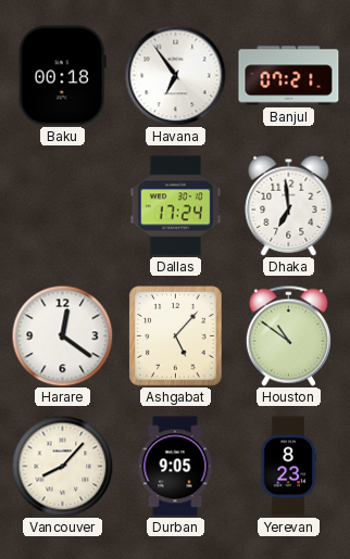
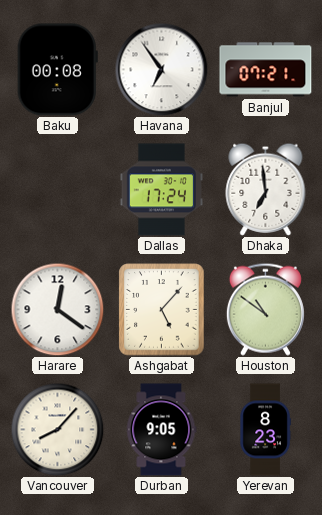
Baku: 00:18 -> 00:08
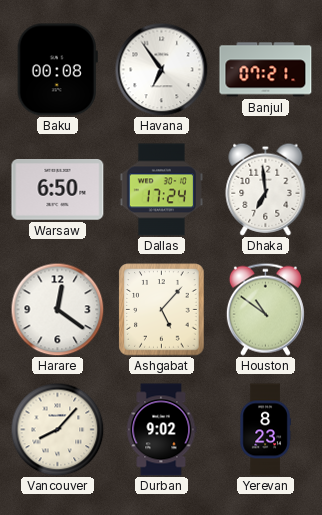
Warsaw: none -> 6:50
Durban: 9:05 -> 9:02
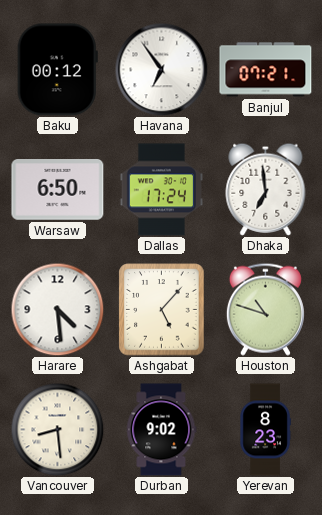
Baku: 00:08 -> 00:12
Harare: 12:21 -> 4:29
Houston: 10:51 -> 10:48
Vancouver: 8:07 -> 8:29
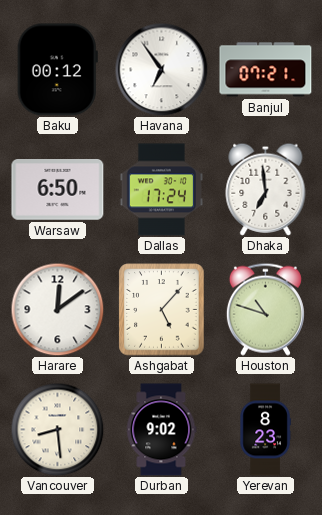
Harare: 4:29 -> 12:09
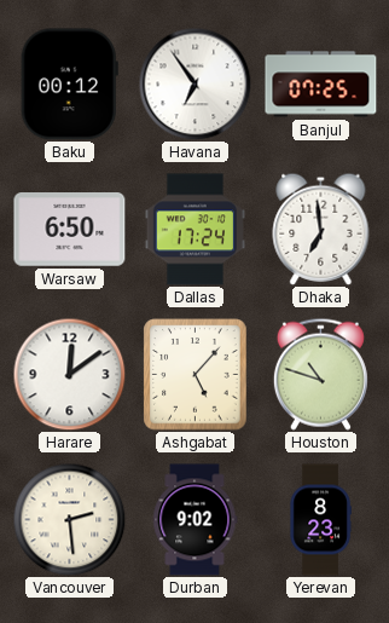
Banjul: 07:21 -> 07:25
Vancouver: 8:29 -> 2:29
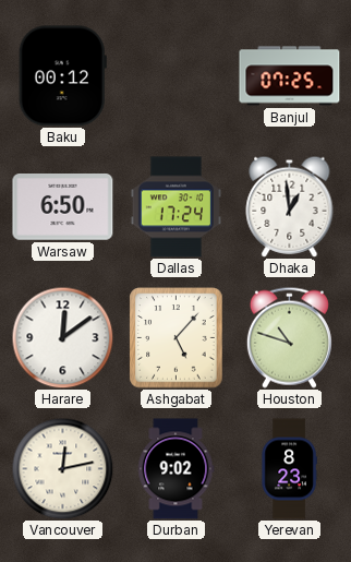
Havana: 6:54 -> none
Dhaka: 6:59 -> 12:59
Vancouver: 2:29 -> 12:13
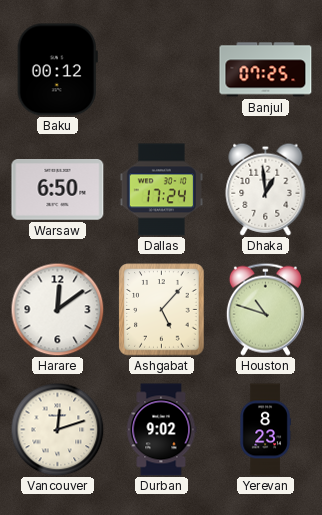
Vancouver: 12:13 -> 12:12
